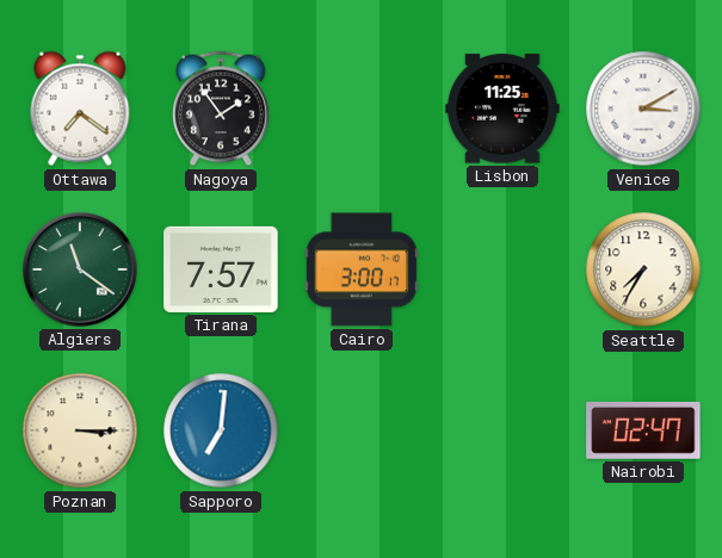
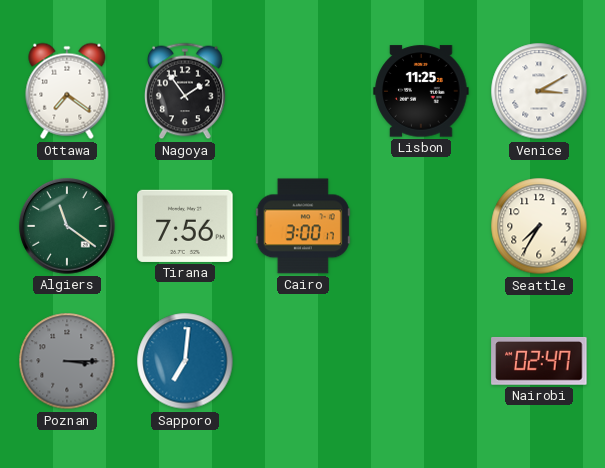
Tirana: 7:57 -> 7:56
Poznan dial: cream -> grey
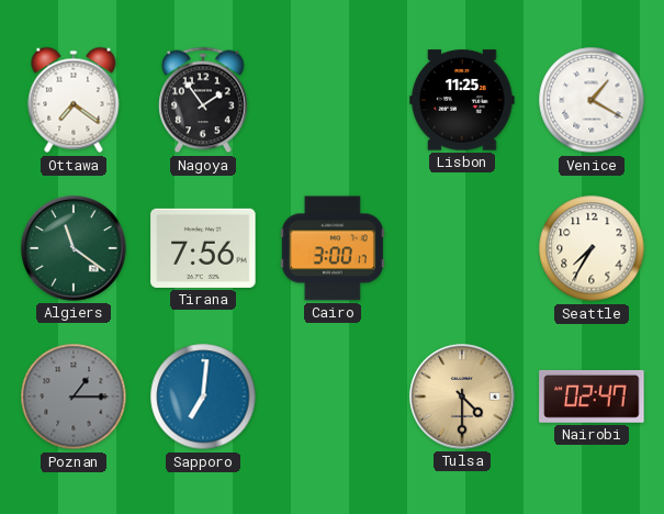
Venice: 3:10 -> 1:20
Poznan: 3:15 -> 1:15
Tulsa: none -> 4:30
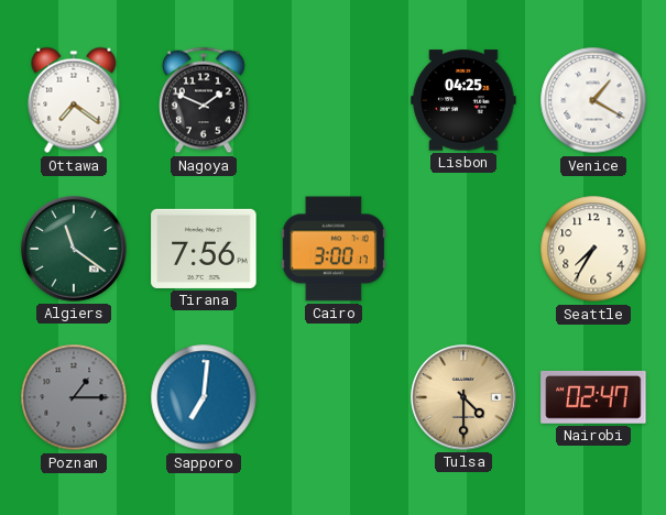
Nagoya: 1:54 -> 1:49
Lisbon: 11:25 -> 04:25
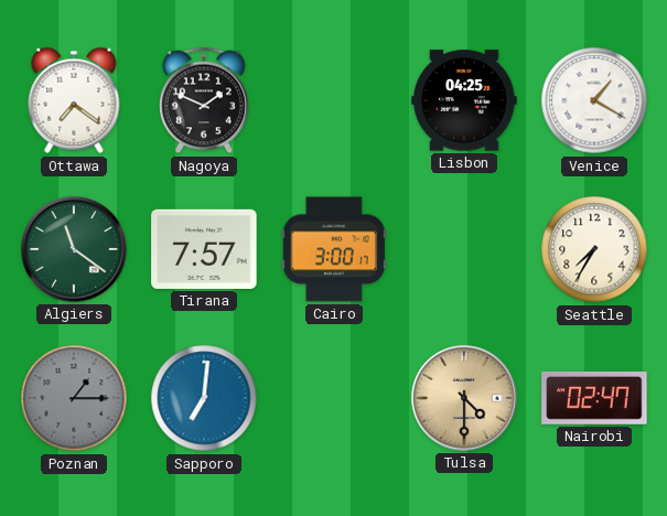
Tirana: 7:56 -> 7:57
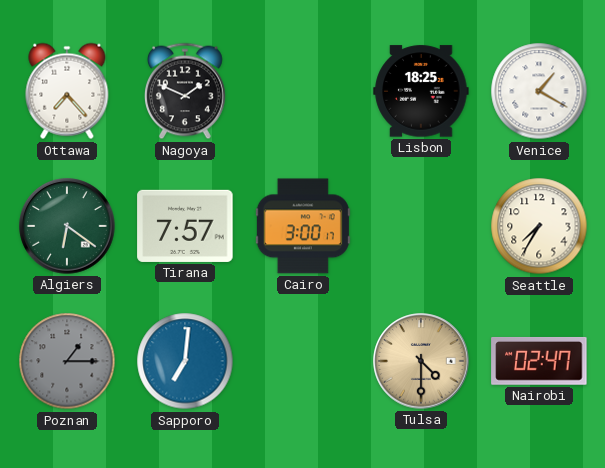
Ottawa: 7:21 -> 7:23
Lisbon: 04:25 -> 18:25
Algiers: 11:21 -> 6:21
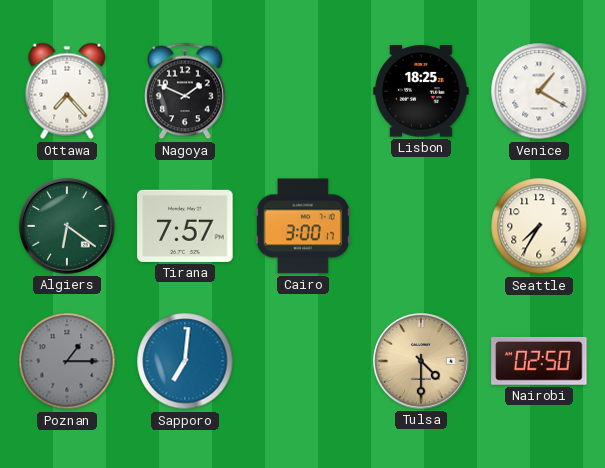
Nairobi: 02:47 -> 02:50
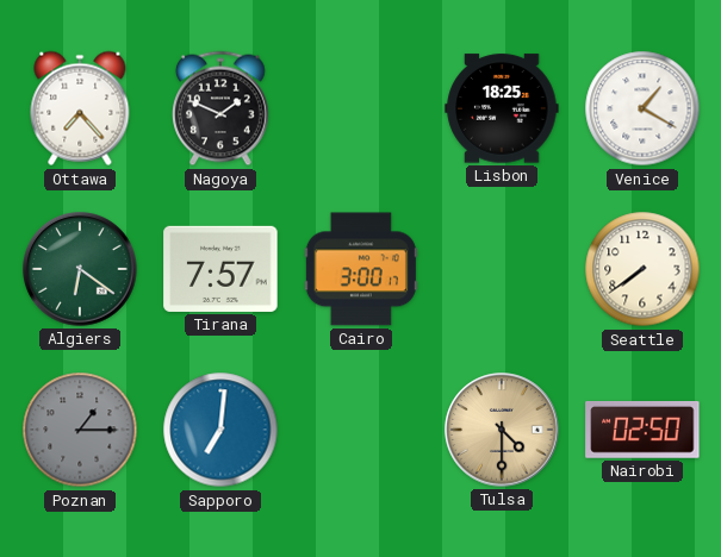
Seattle: 7:35 -> 7:39
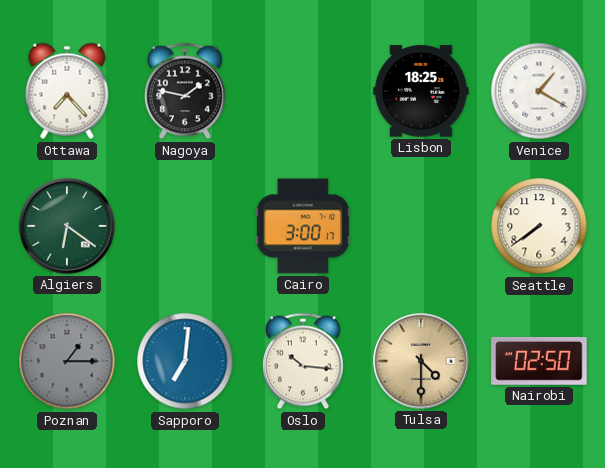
Nagoya: 1:49 -> 1:47
Tirana: 7:57 -> none
Oslo: none -> 10:16
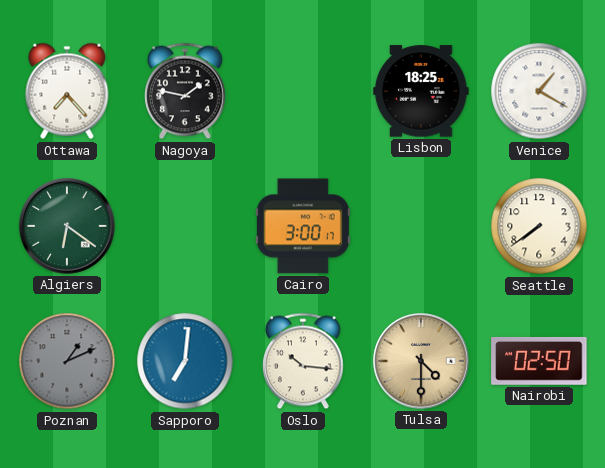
Poznan: 1:15 -> 1:11
